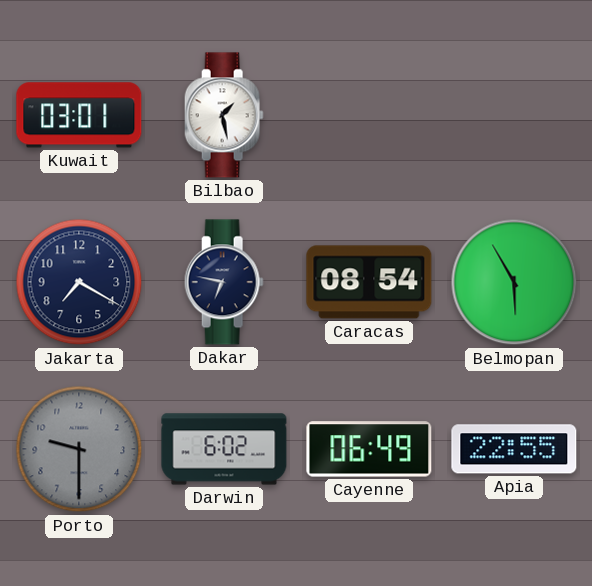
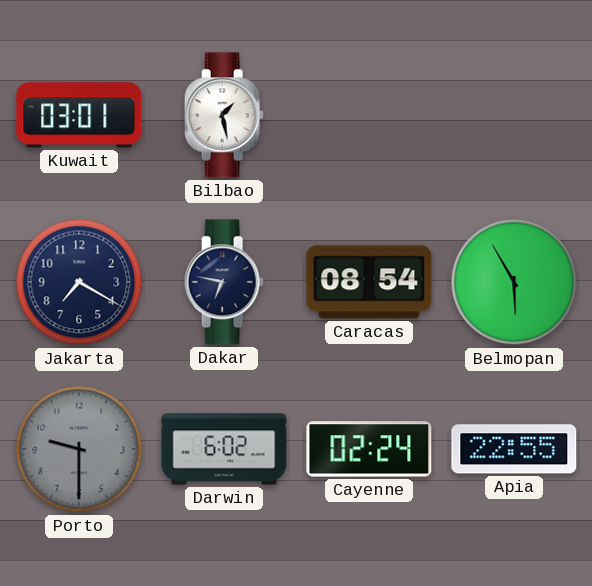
Cayenne: 06:49 -> 02:24
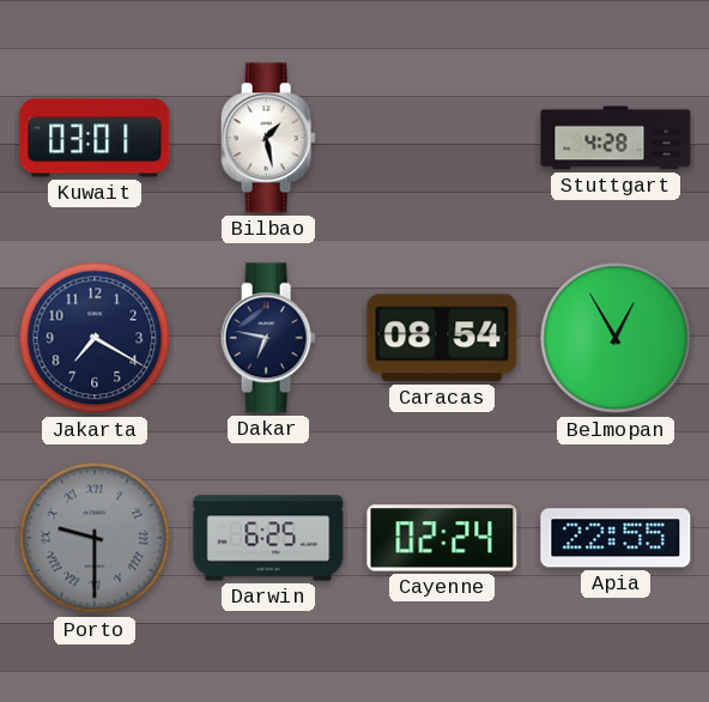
Stuttgart: none -> 4:28
Belmopan: 5:55 -> 12:55
Porto numerals: Arabic -> Roman
Darwin: 6:02 -> 6:25
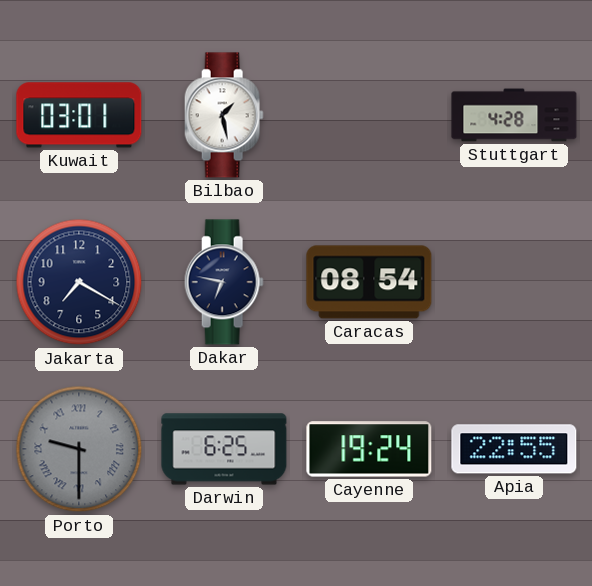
Belmopan: 12:55 -> none
Cayenne: 02:24 -> 19:24
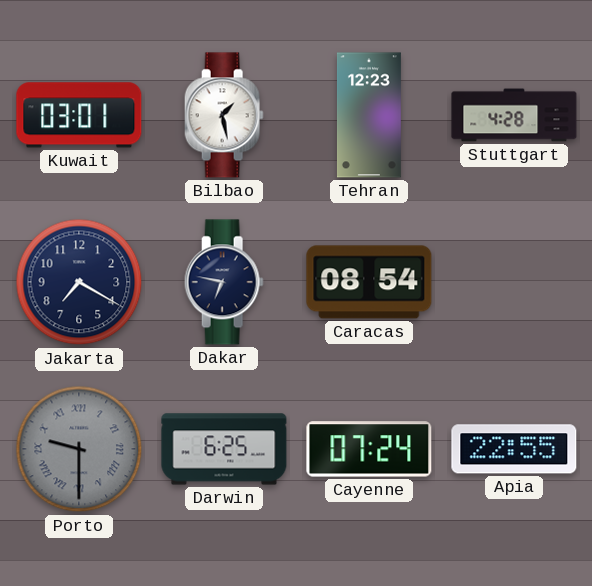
Tehran: none -> 12:23
Cayenne: 19:24 -> 07:24
